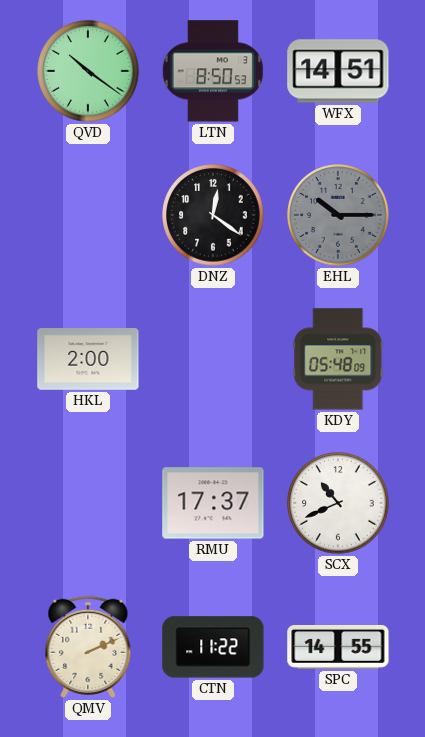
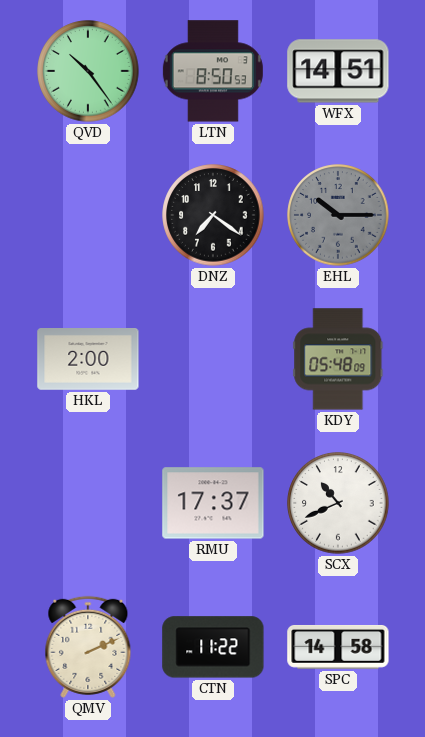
QVD: 10:21 -> 10:24
DNZ: 12:21 -> 7:21
SPC: 14:55 -> 14:58
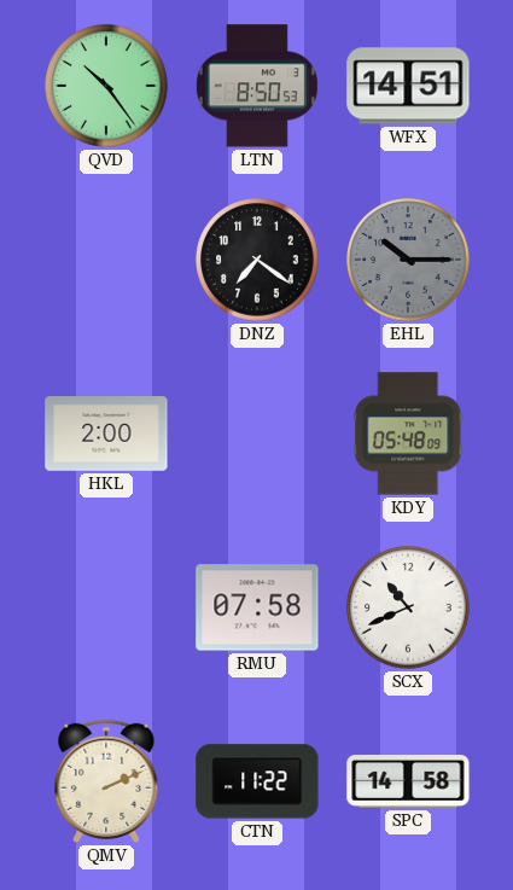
RMU: 17:37 -> 07:58
